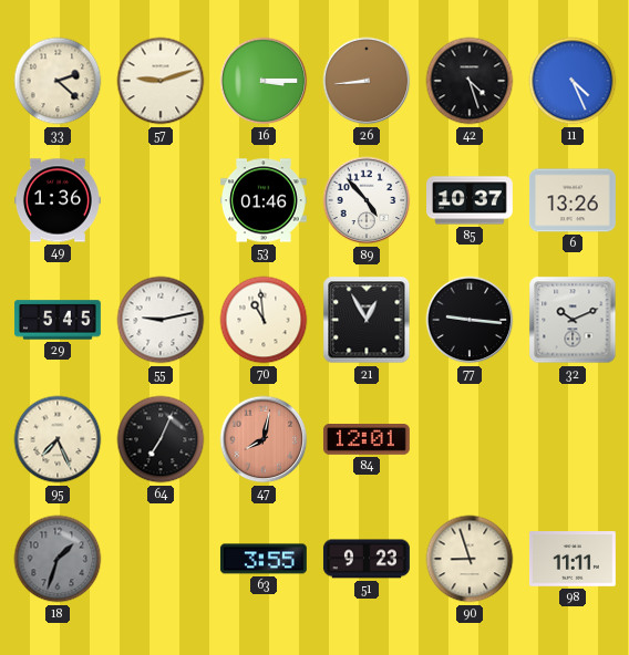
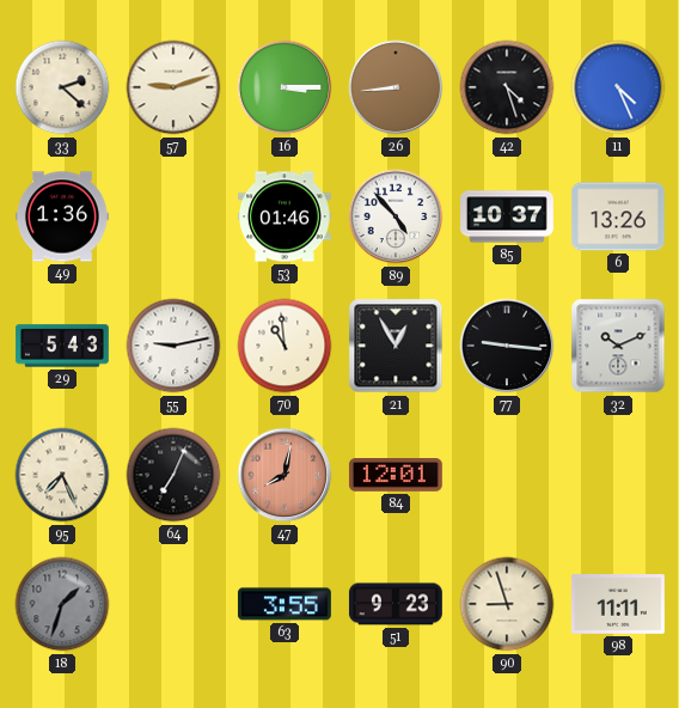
29: 5:45 -> 5:43
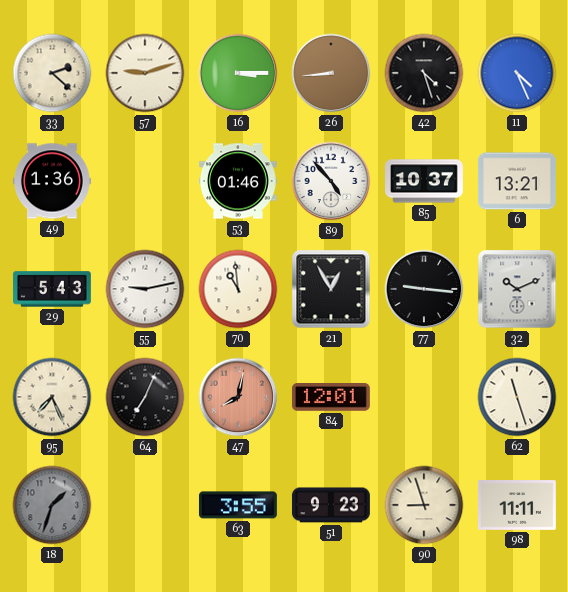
6: 13:26 -> 13:21
62: none -> 11:27
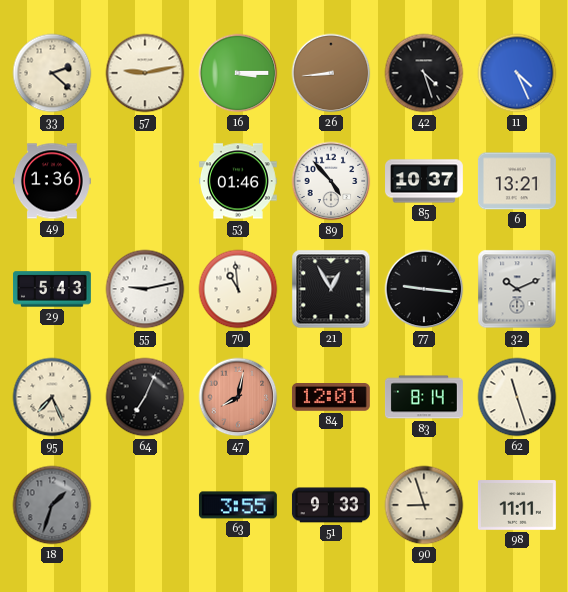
57: 9:12 -> 9:13
83: none -> 8:14
51: 9:23 -> 9:33
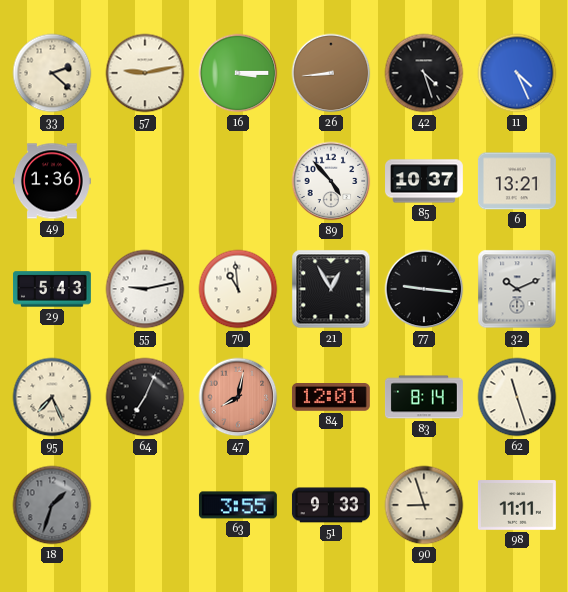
53: 01:46 -> none
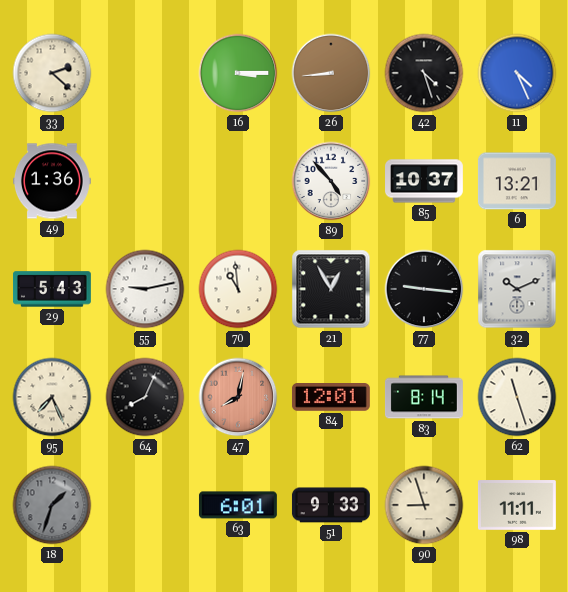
57: 9:13 -> none
64: 7:04 -> 8:04
63: 3:55 -> 6:01
